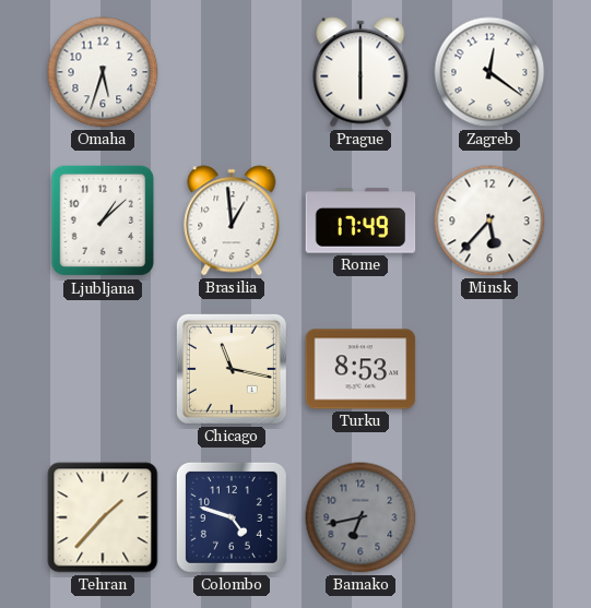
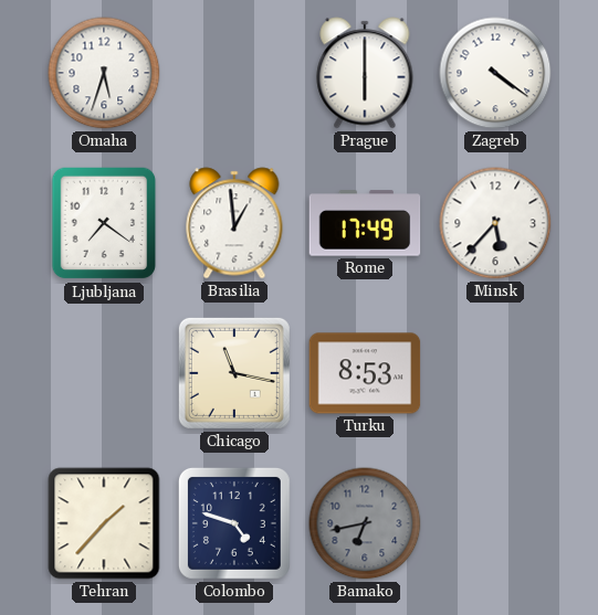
Zagreb: 12:21 -> 4:21
Ljubljana: 1:08 -> 7:21
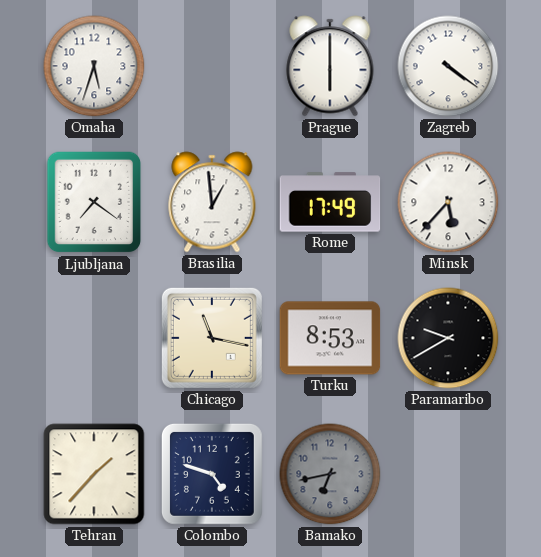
Paramaribo: none -> 9:40
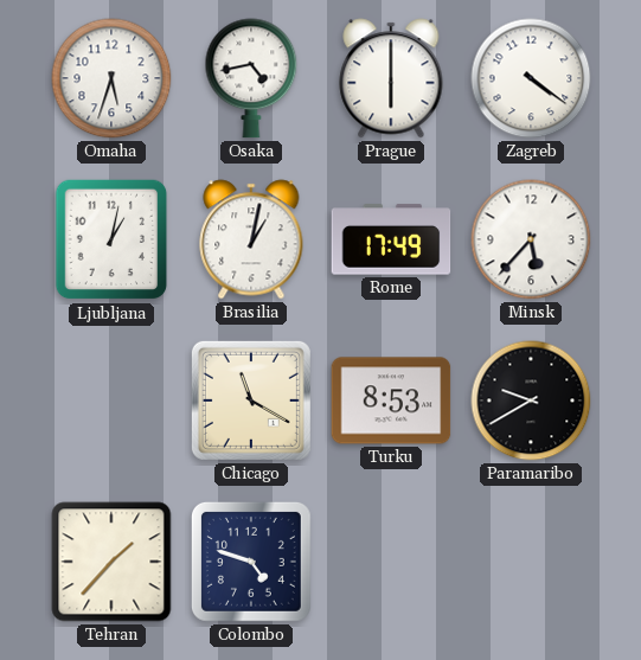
Osaka: none -> 4:43
Ljubljana: 7:21 -> 1:02
Brasilia: 12:59 -> 1:02
Chicago: 11:17 -> 11:20
Bamako: 6:43 -> none
